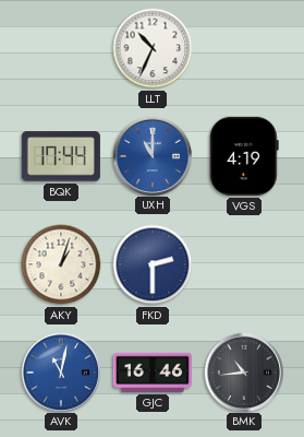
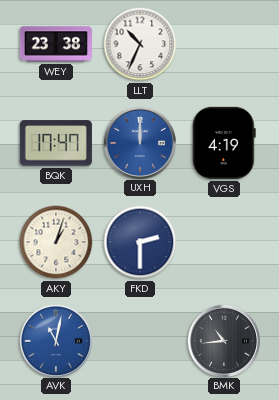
WEY: none -> 23:38
BQK: 17:44 -> 17:47
UXH: 11:00 -> 12:00
GJC: 16:46 -> none
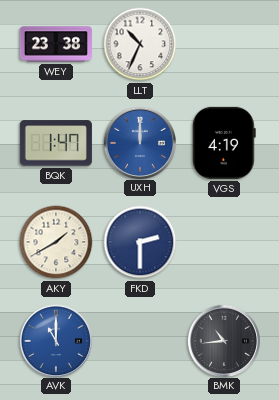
BQK: 17:47 -> 1:47
AKY: 1:03 -> 1:40
AVK: 11:02 -> 11:00
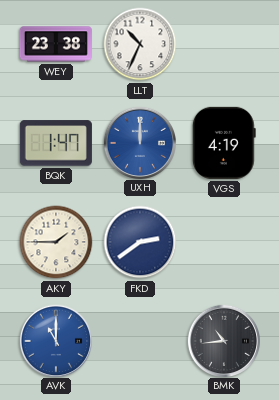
AKY: 1:40 -> 1:45
FKD: 2:30 -> 2:39
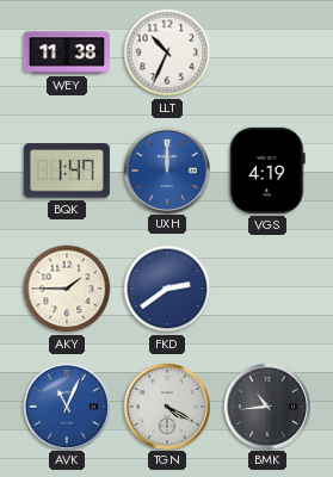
WEY: 23:38 -> 11:38
AVK: 11:00 -> 11:04
TGN: none -> 4:20
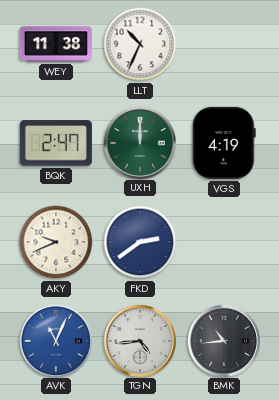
BQK: 1:47 -> 2:47
UXH dial: blue -> green
AKY: 1:45 -> 9:41
TGN: 4:20 -> 4:44
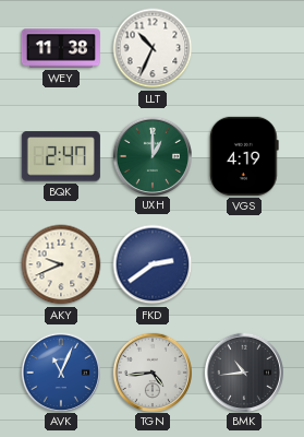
UXH: 12:00 -> 1:00
